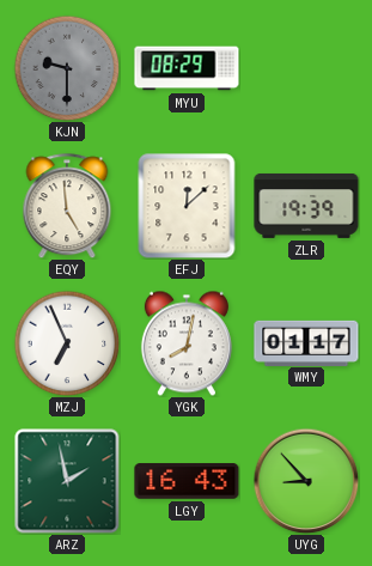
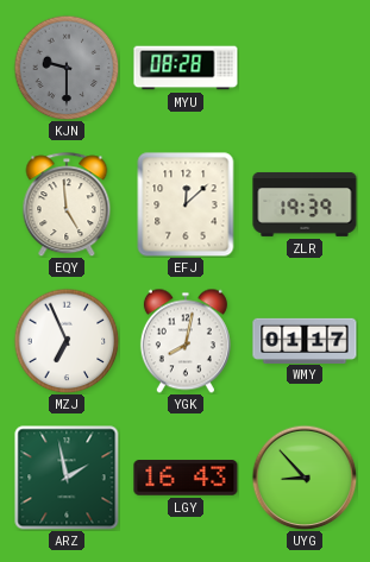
MYU: 08:29 -> 08:28
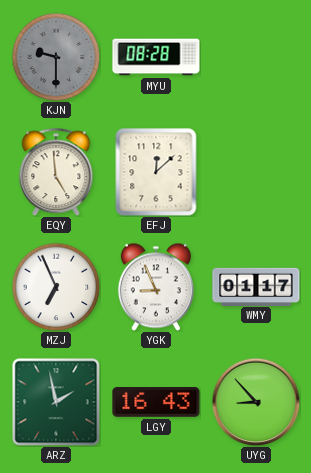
ZLR: 19:39 -> none
YGK: 8:02 -> 8:56
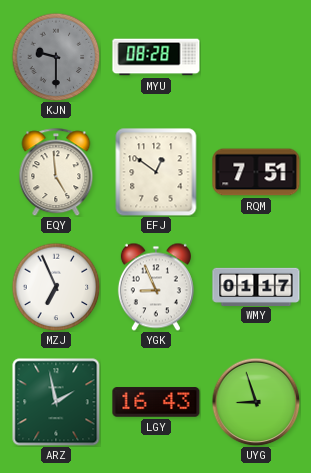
EFJ: 12:08 -> 12:51
RQM: none -> 7:51
UYG: 8:53 -> 8:57
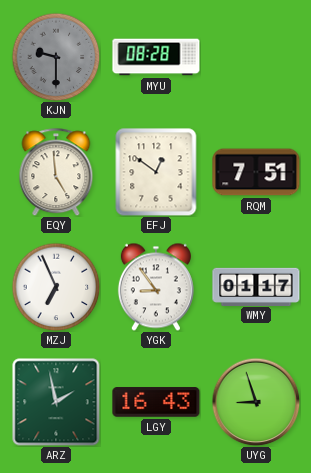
YGK: 8:56 -> 8:54
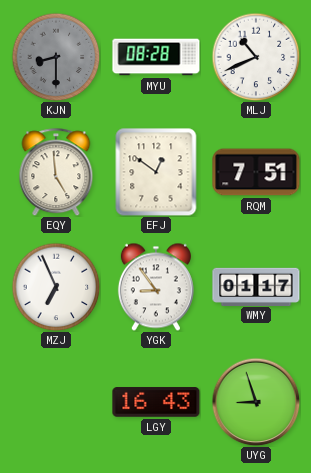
KJN: 9:30 -> 8:30
MLJ: none -> 10:41
ARZ: 1:58 -> none
